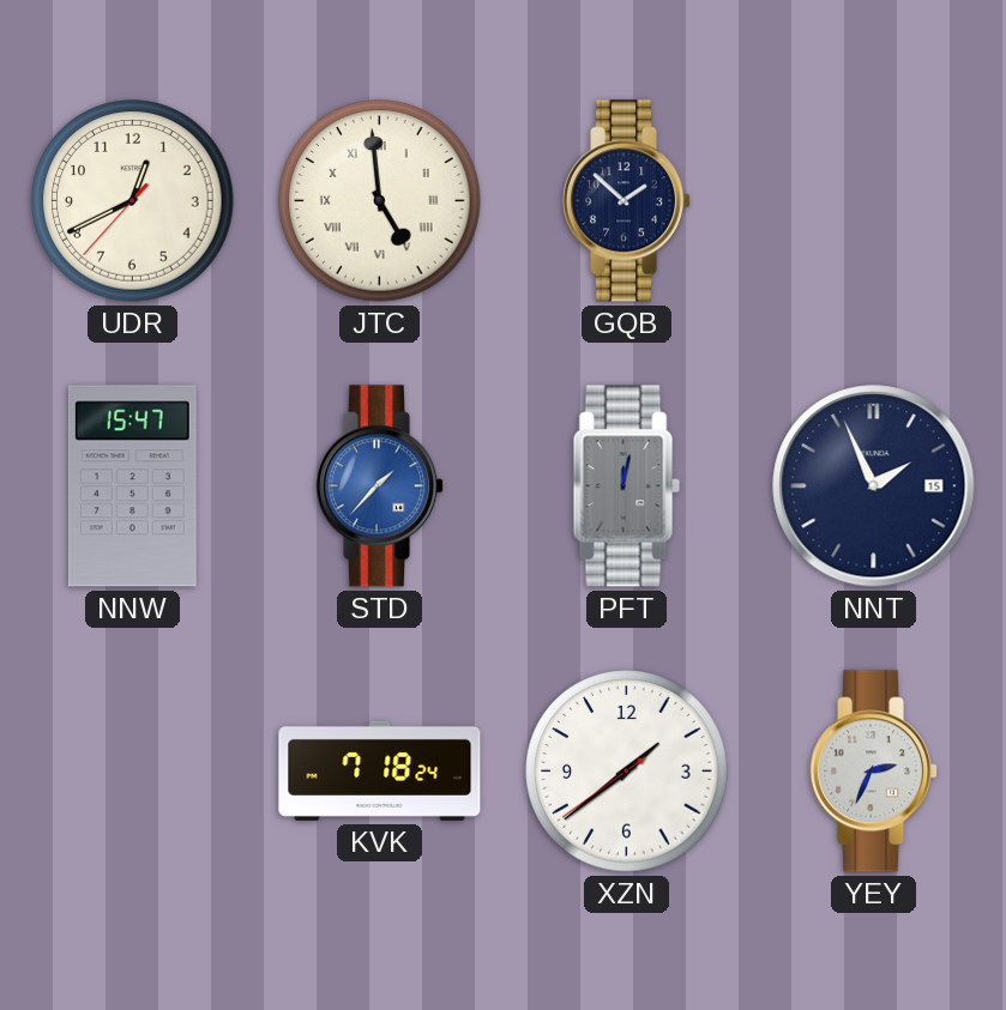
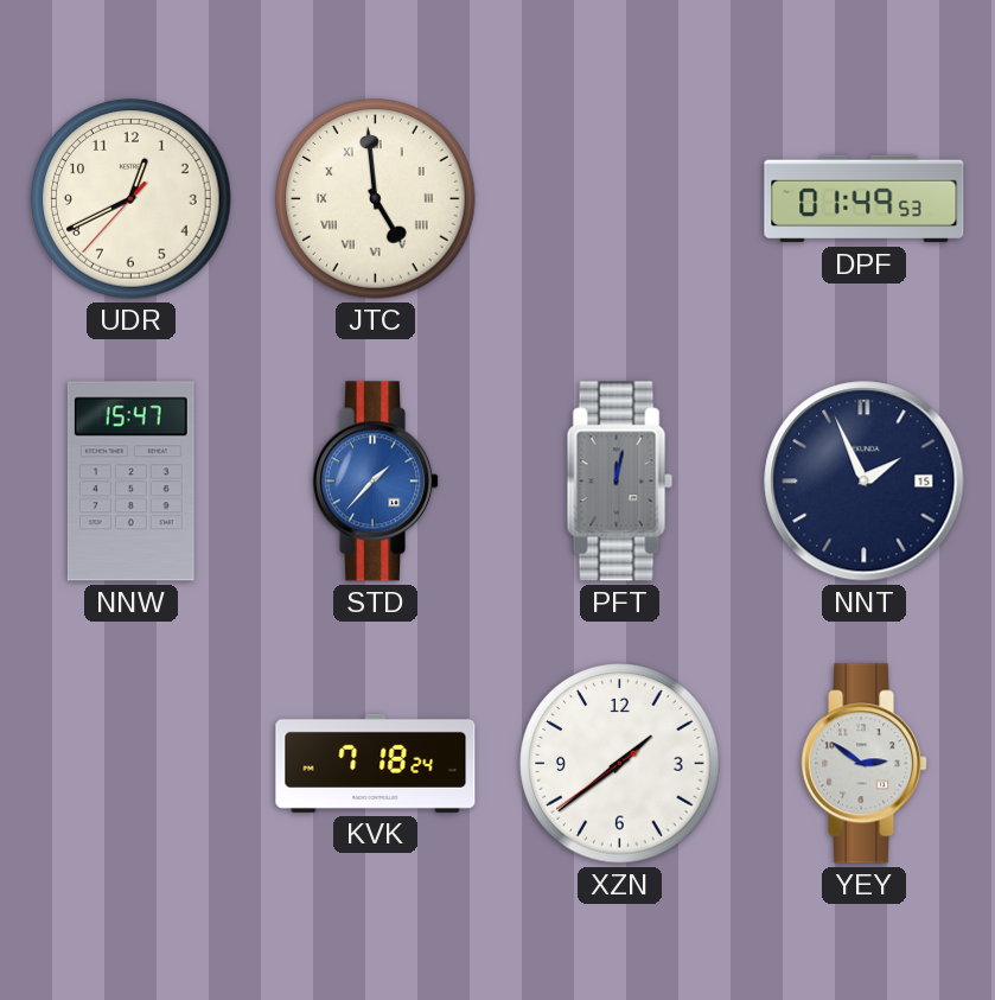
GQB: 1:52 -> none
DPF: none -> 01:49
YEY: 2:34 -> 2:51
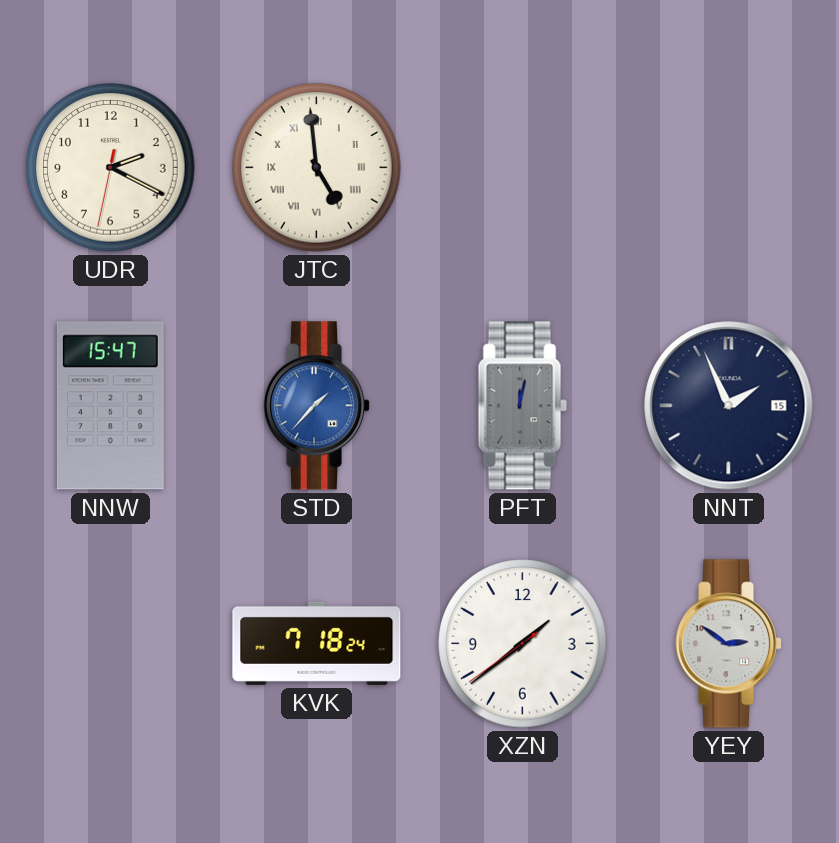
UDR: 12:40 -> 2:19
DPF: 01:49 -> none
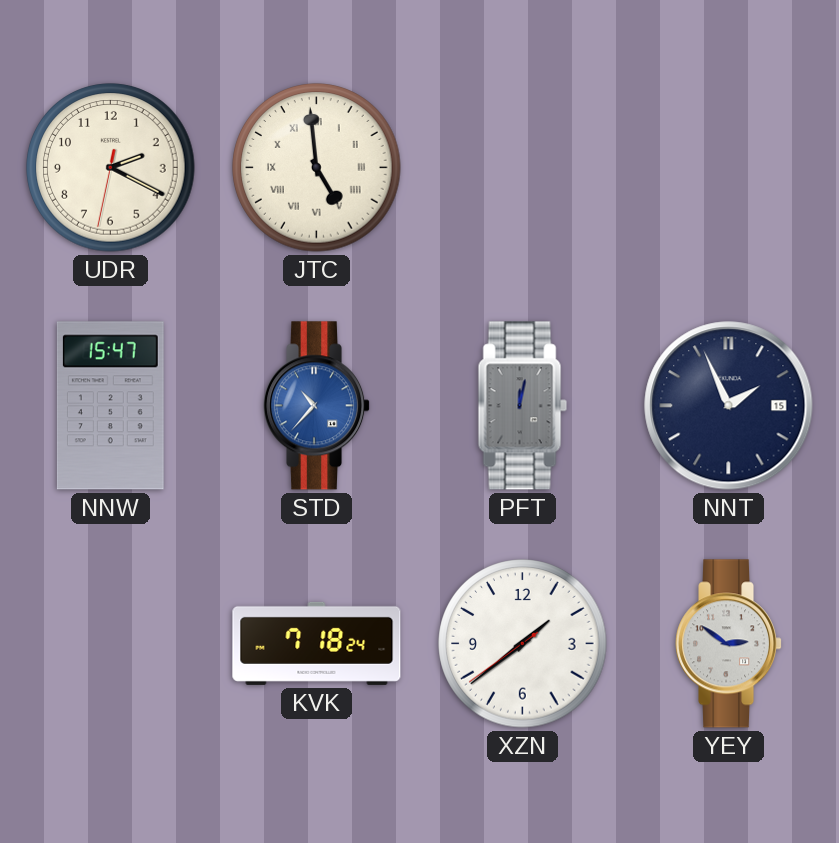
STD: 1:37 -> 10:37
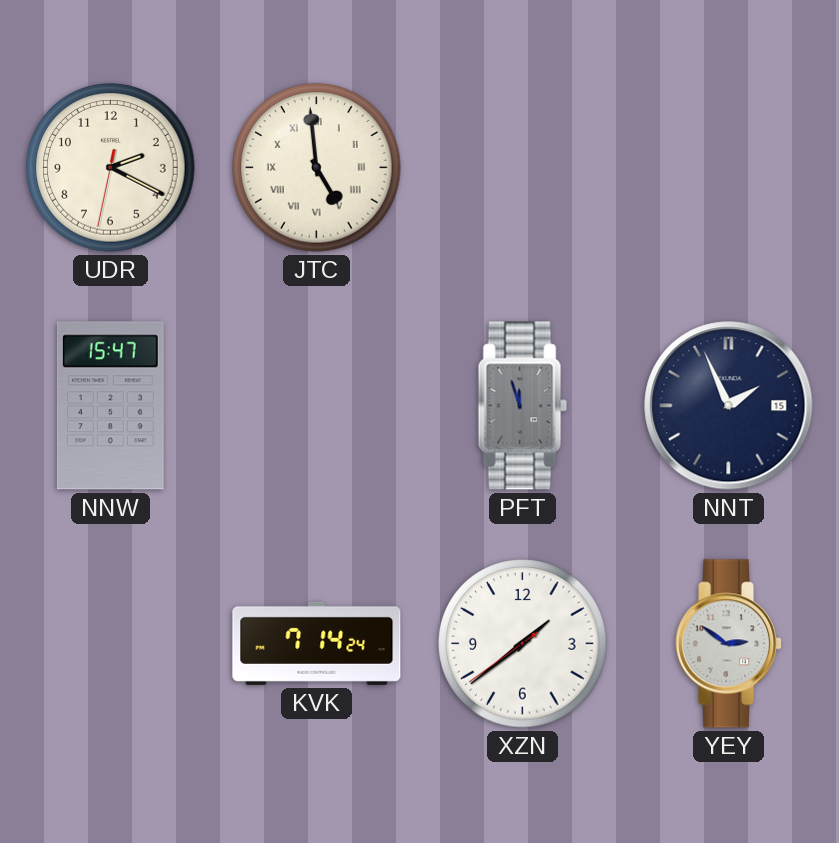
STD: 10:37 -> none
PFT: 12:02 -> 11:57
KVK: 7:18 -> 7:14
